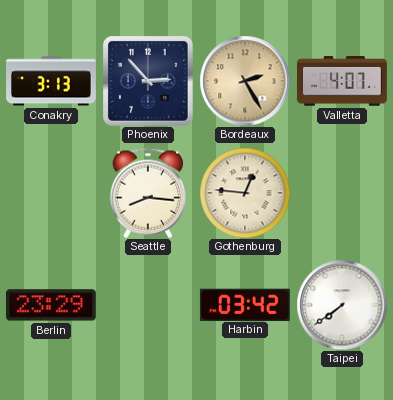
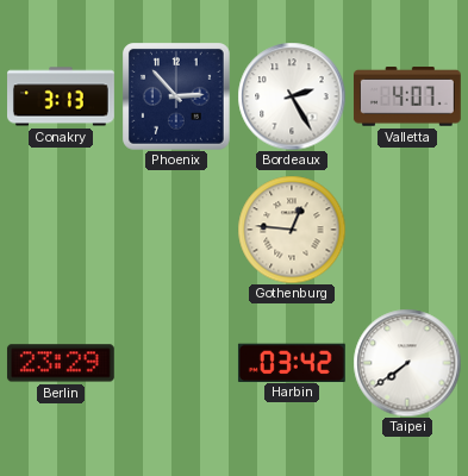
Bordeaux dial: champagne -> white
Seattle: 8:16 -> none
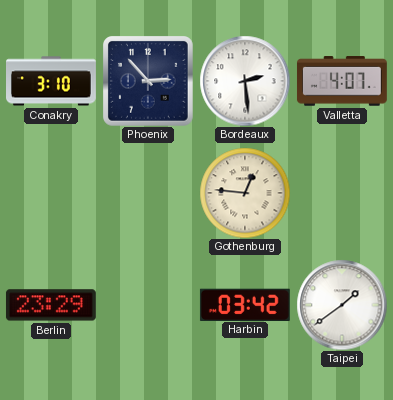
Conakry: 3:13 -> 3:10
Bordeaux: 2:25 -> 2:29
Taipei: 7:39 -> 1:39
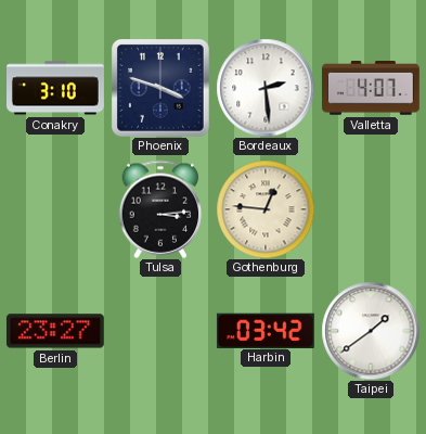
Phoenix: 2:53 -> 3:48
Tulsa: none -> 3:14
Berlin: 23:29 -> 23:27
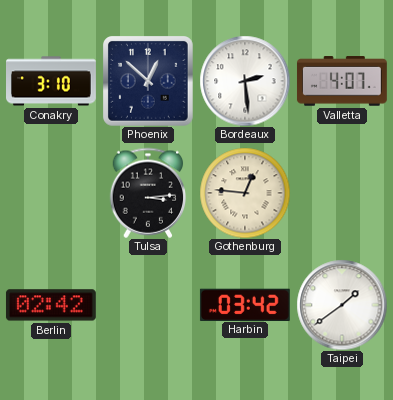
Phoenix: 3:48 -> 12:52
Berlin: 23:27 -> 02:42
